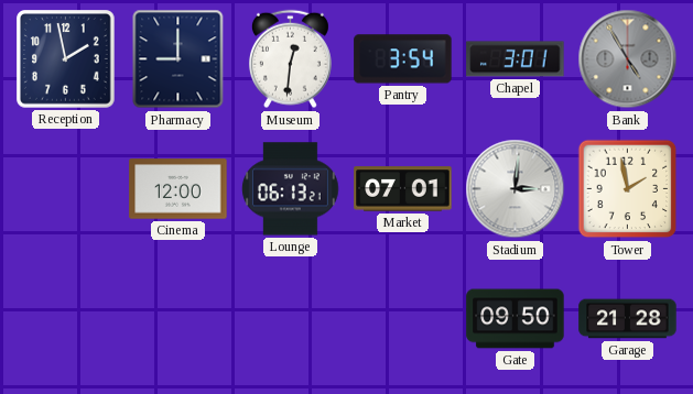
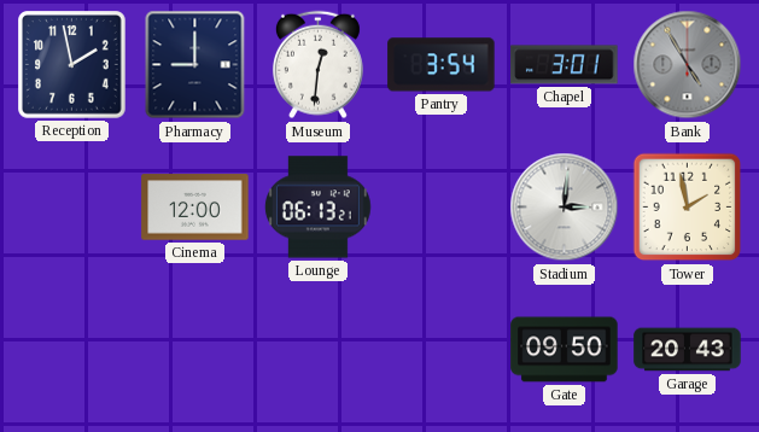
Market: 07:01 -> none
Garage: 21:28 -> 20:43
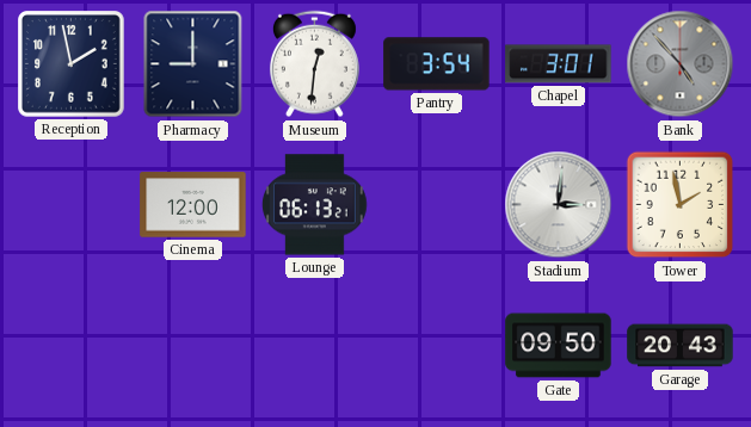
Bank: 4:55 -> 4:53
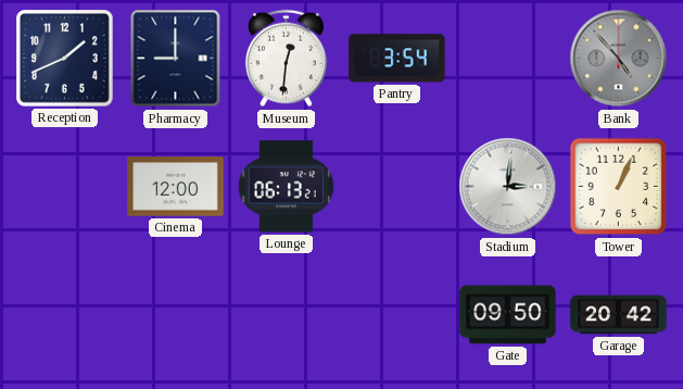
Reception: 1:58 -> 1:41
Chapel: 3:01 -> none
Tower: 1:58 -> 1:04
Garage: 20:43 -> 20:42
